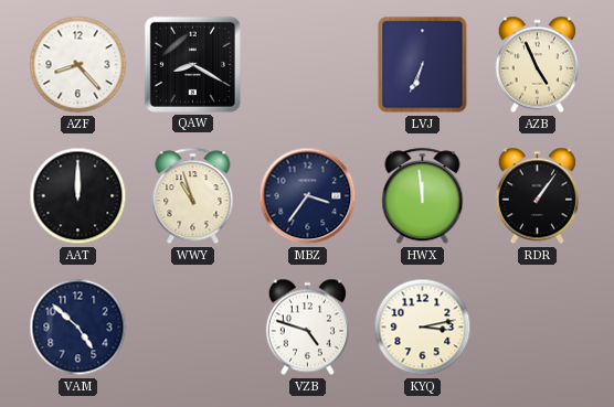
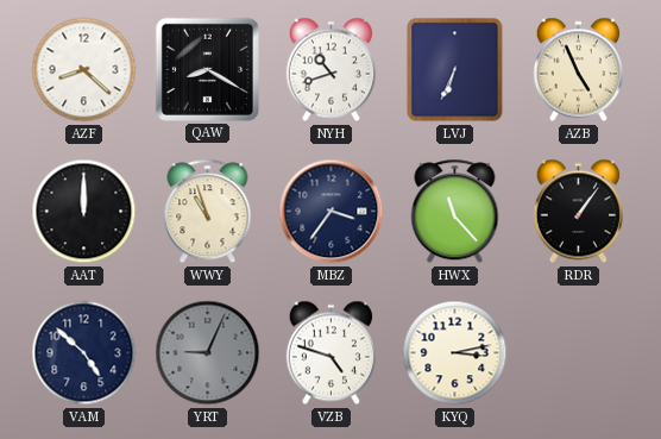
AZF: 8:23 -> 8:22
NYH: none -> 10:42
HWX: 11:59 -> 11:23
YRT: none -> 9:04
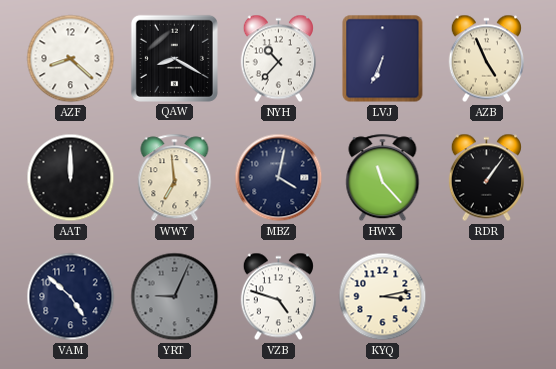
NYH: 10:42 -> 10:37
WWY: 10:57 -> 6:59
MBZ: 3:36 -> 4:02
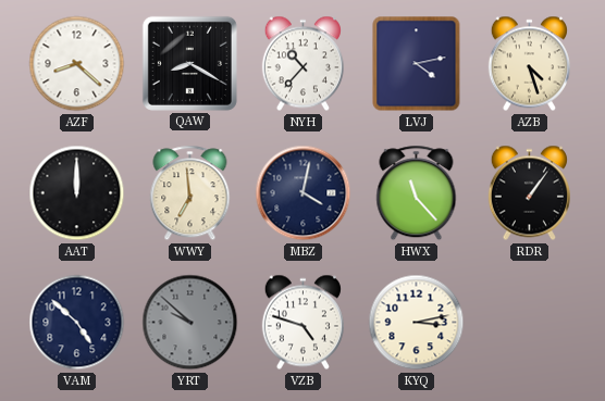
LVJ: 6:34 -> 4:13
AZB: 4:56 -> 4:27
YRT: 9:04 -> 9:52
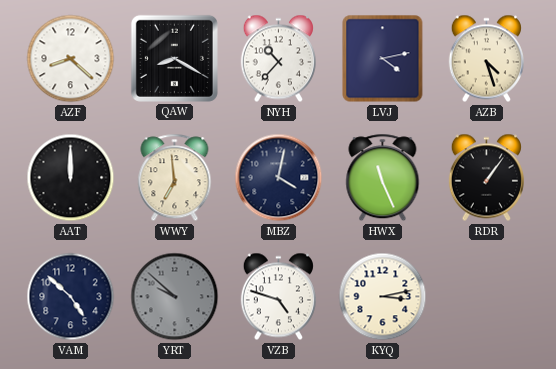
HWX: 11:23 -> 11:26
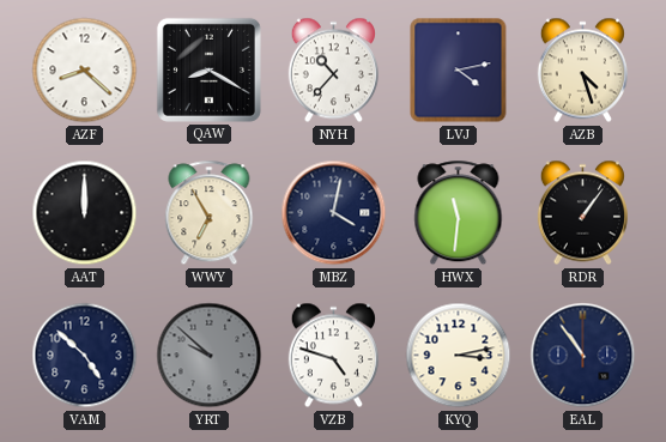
WWY: 6:59 -> 6:55
HWX: 11:26 -> 11:31
EAL: none -> 10:54
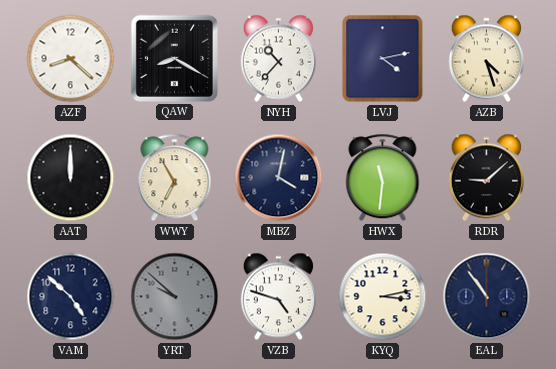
RDR: 1:06 -> 9:08
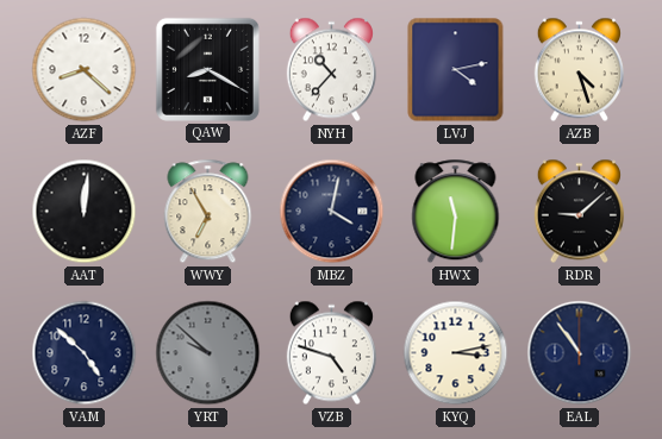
AAT: 12:00 -> 12:01
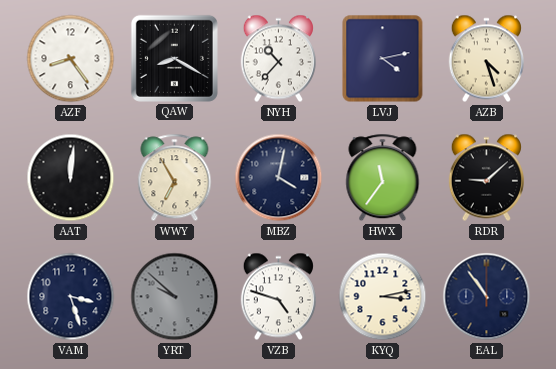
AZF: 8:22 -> 8:24
HWX: 11:31 -> 11:36
VAM: 4:52 -> 3:27
